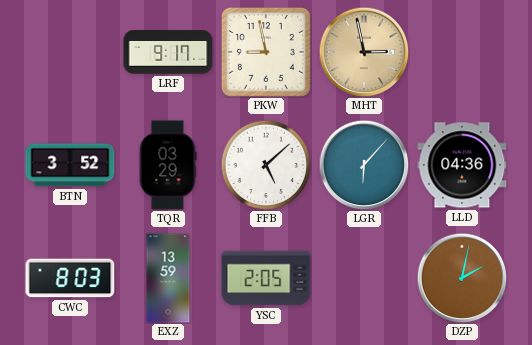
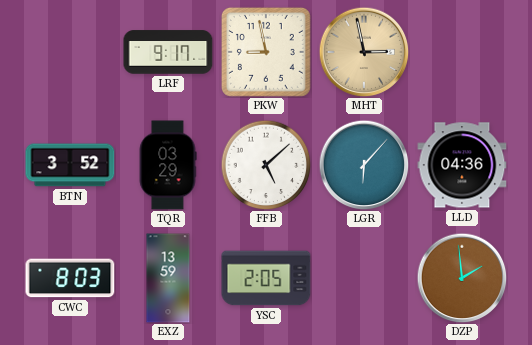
DZP: 2:02 -> 1:59
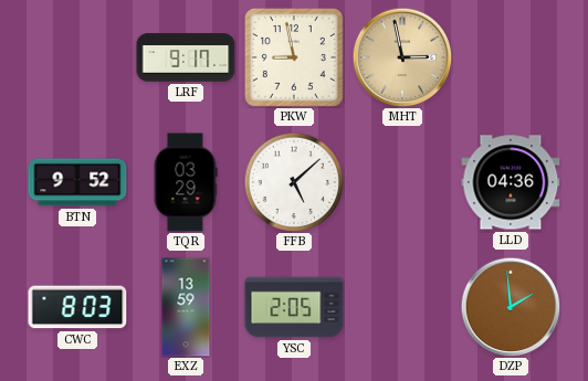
BTN: 3:52 -> 9:52
LGR: 6:07 -> none
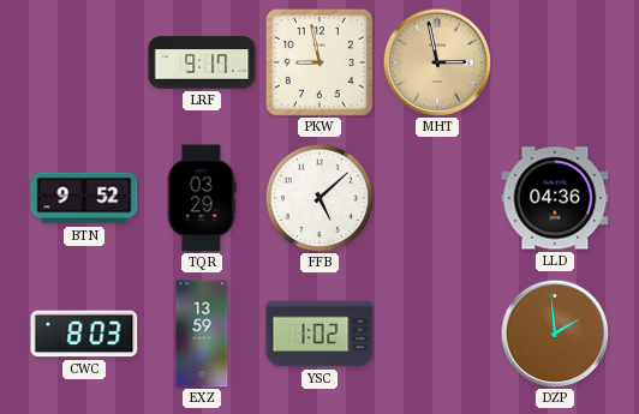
YSC: 2:05 -> 1:02
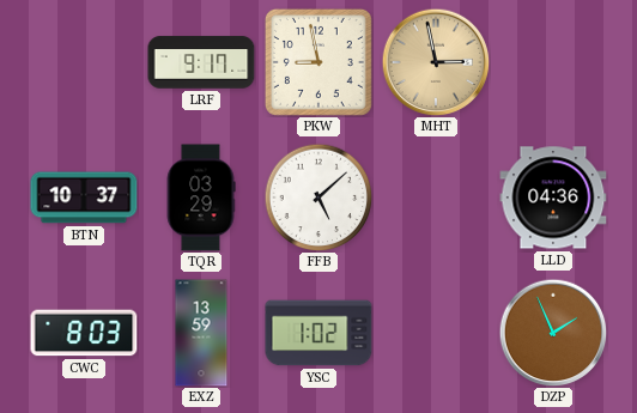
BTN: 9:52 -> 10:37
DZP: 1:59 -> 1:56
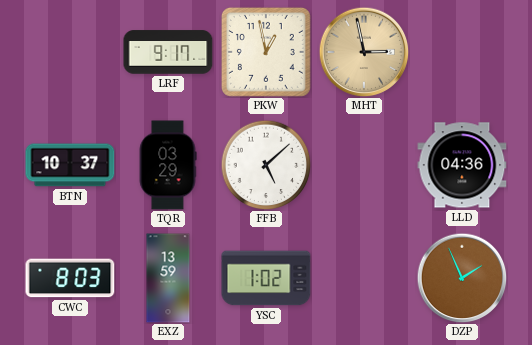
PKW: 8:58 -> 12:58
